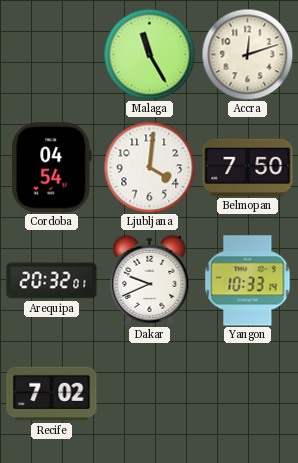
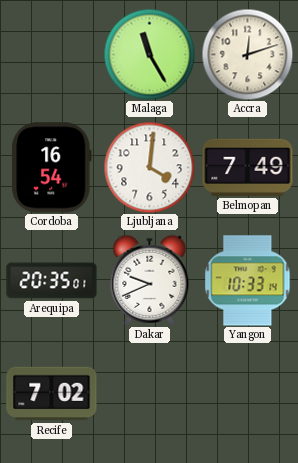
Cordoba: 04:54 -> 16:54
Belmopan: 7:50 -> 7:49
Arequipa: 20:32 -> 20:35
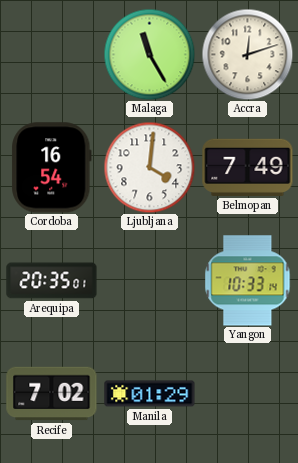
Dakar: 9:41 -> none
Manila: none -> 01:29
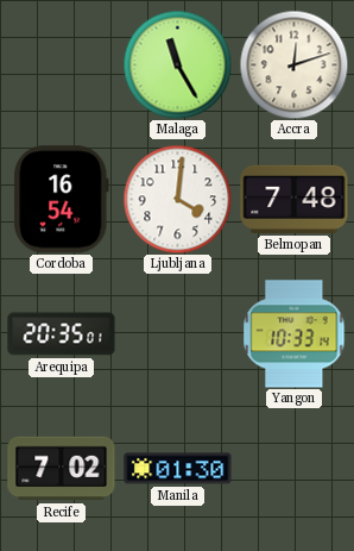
Belmopan: 7:49 -> 7:48
Manila: 01:29 -> 01:30
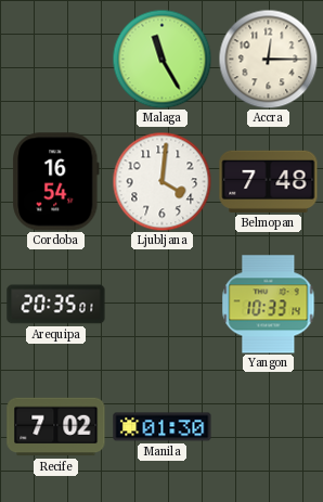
Accra: 12:12 -> 12:15
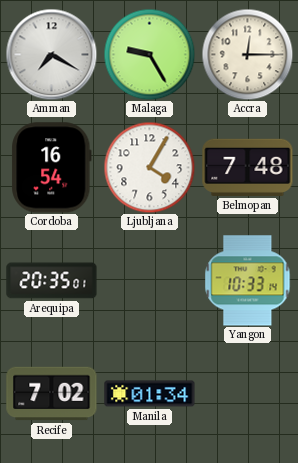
Amman: none -> 7:20
Malaga: 11:25 -> 9:25
Ljubljana: 4:01 -> 4:05
Manila: 01:30 -> 01:34
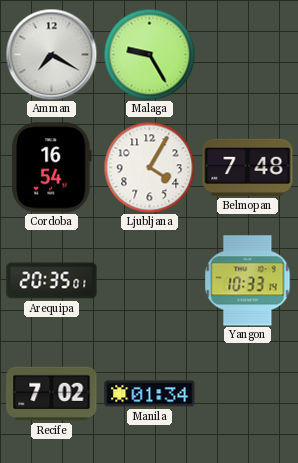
Accra: 12:15 -> none
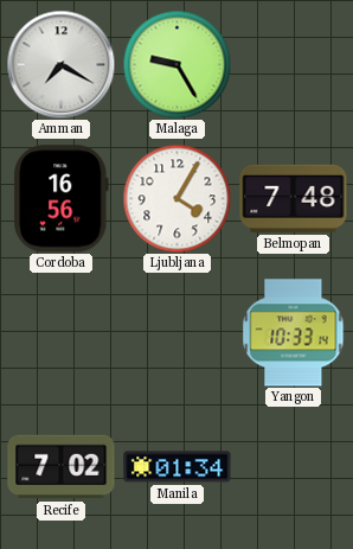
Cordoba: 16:54 -> 16:56
Arequipa: 20:35 -> none
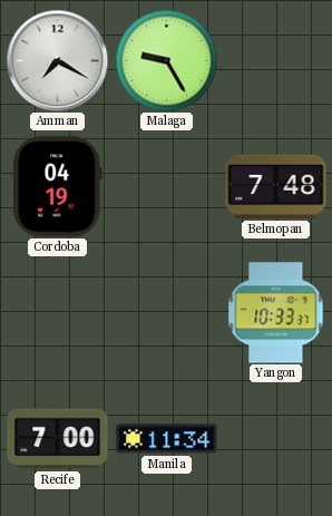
Cordoba: 16:56 -> 04:19
Ljubljana: 4:05 -> none
Yangon: 10:33:14 -> 10:33:37
Recife: 7:02 -> 7:00
Manila: 01:34 -> 11:34
